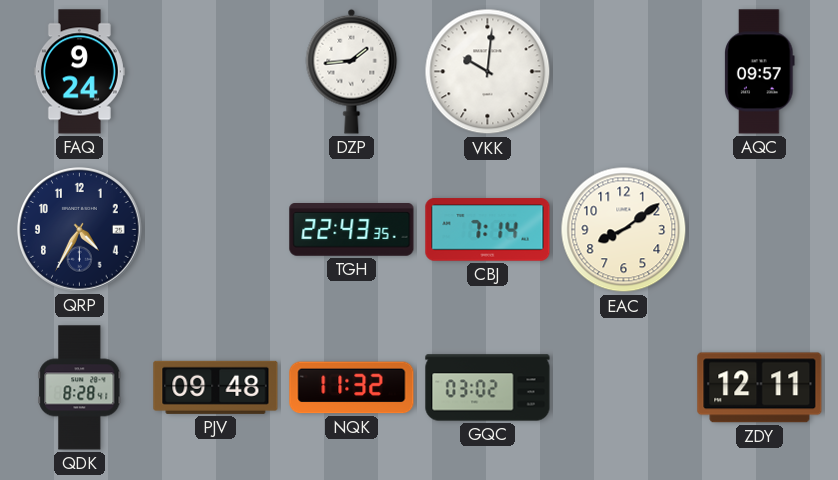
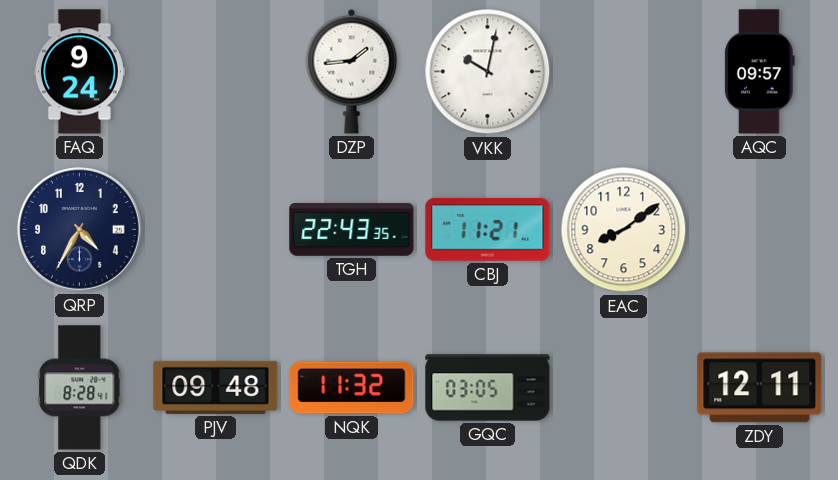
VKK: 10:01 -> 10:02
CBJ: 7:14 -> 11:21
GQC: 03:02 -> 03:05
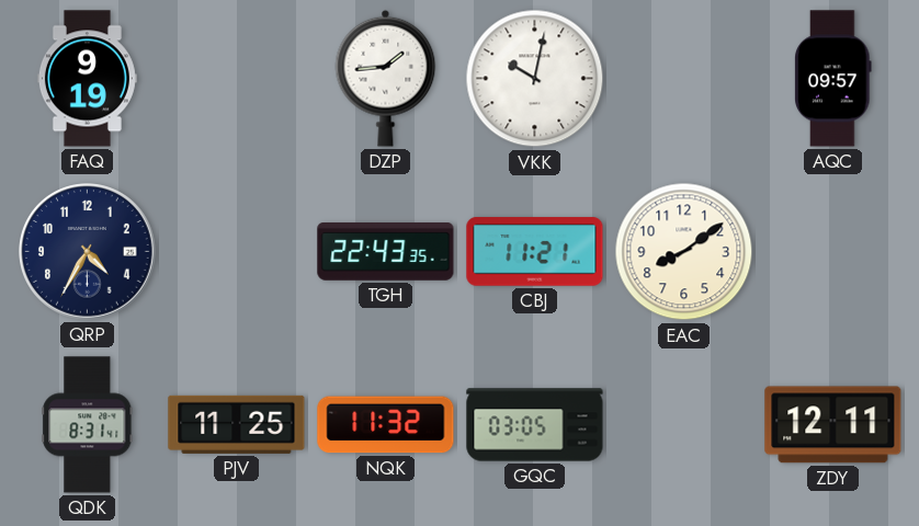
FAQ: 9:24 -> 9:19
QDK: 8:28 -> 8:31
PJV: 09:48 -> 11:25
